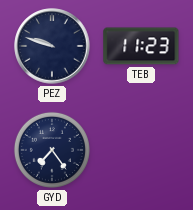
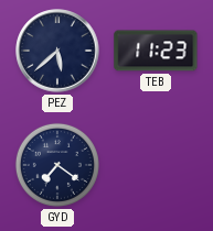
PEZ: 9:48 -> 5:38
GYD: 7:24 -> 7:21
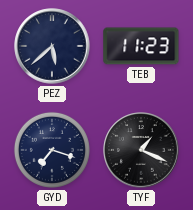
GYD: 7:21 -> 7:18
TYF: none -> 1:19
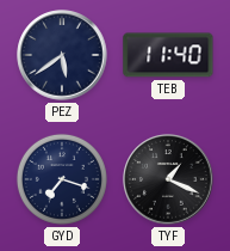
PEZ: 5:38 -> 5:39
TEB: 11:23 -> 11:40
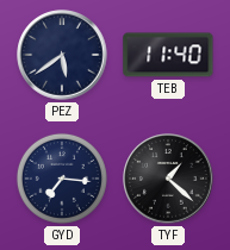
GYD: 7:18 -> 7:16
TYF: 1:19 -> 1:22
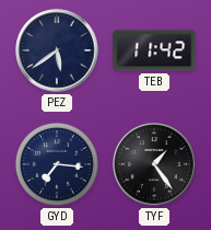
TEB: 11:40 -> 11:42
TYF: 1:22 -> 1:24
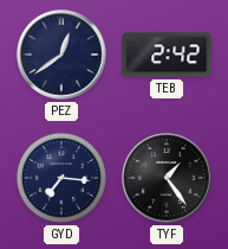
PEZ: 5:39 -> 12:39
TEB: 11:42 -> 2:42
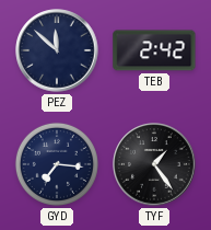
PEZ: 12:39 -> 11:52
